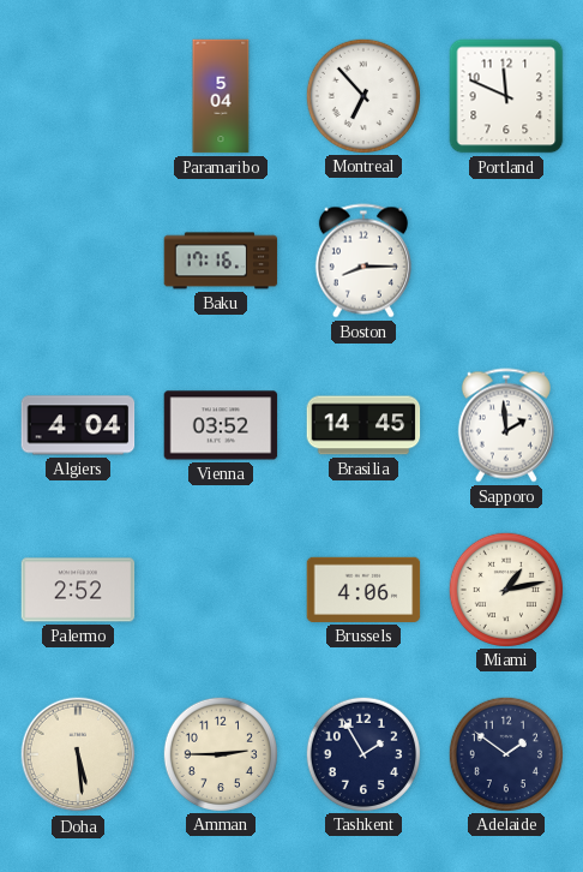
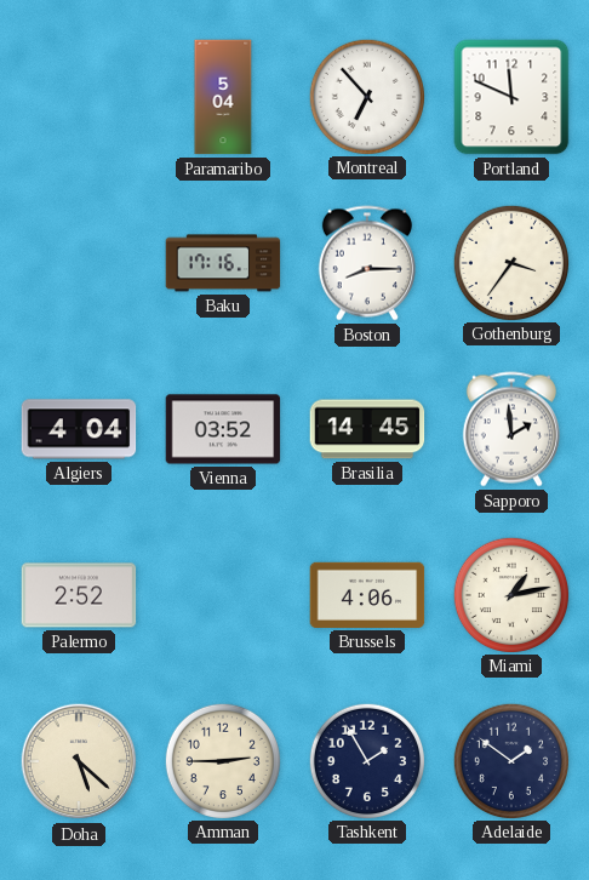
Gothenburg: none -> 3:36
Doha: 5:29 -> 5:22
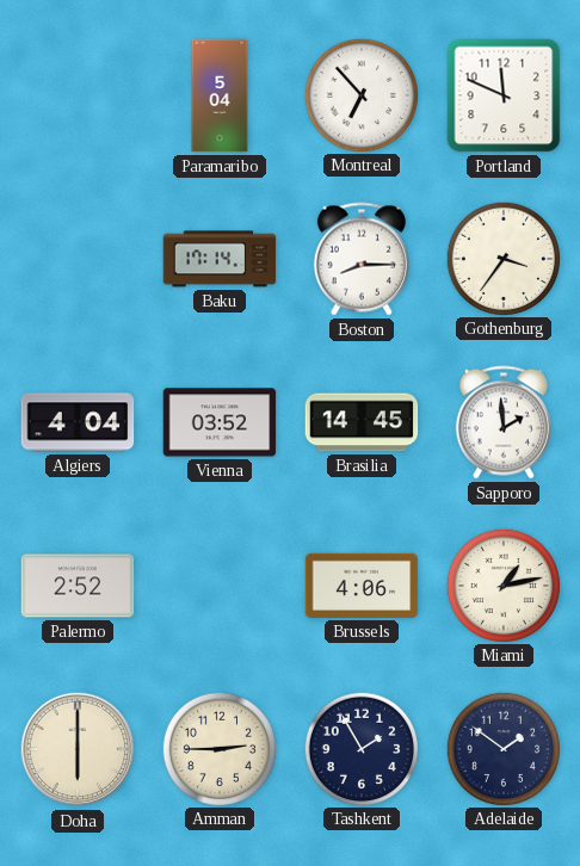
Baku: 17:16 -> 17:14
Doha: 5:22 -> 6:00
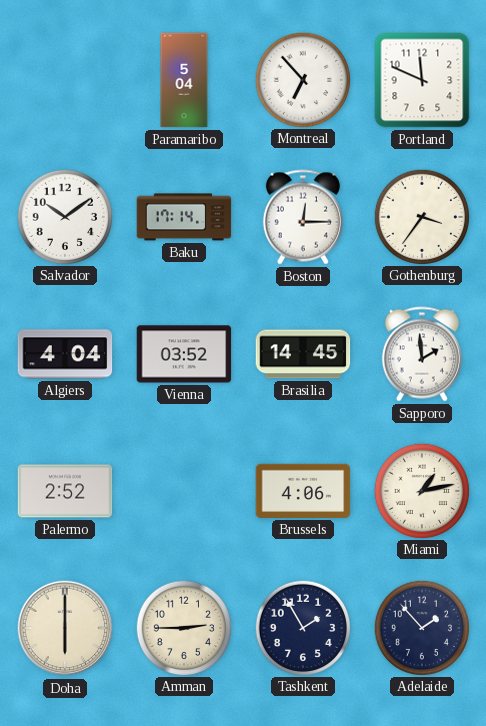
Salvador: none -> 10:09
Boston: 8:15 -> 12:15
Adelaide: 1:51 -> 1:53
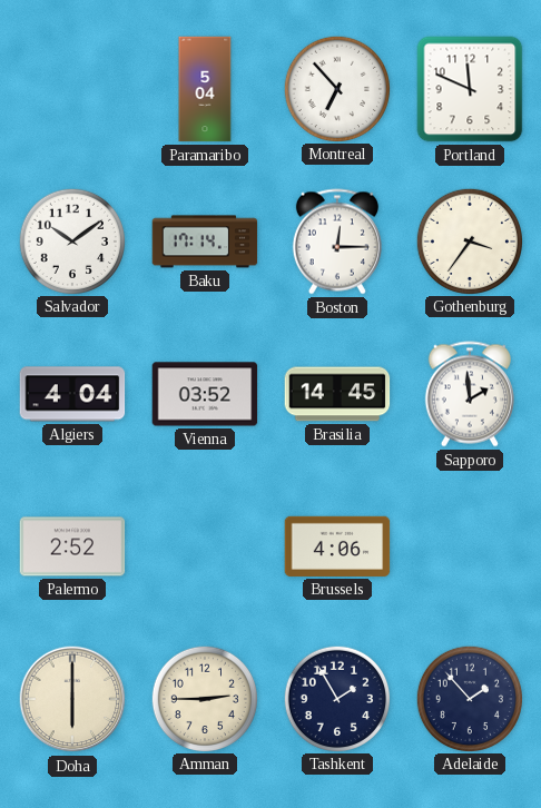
Miami: 1:13 -> none
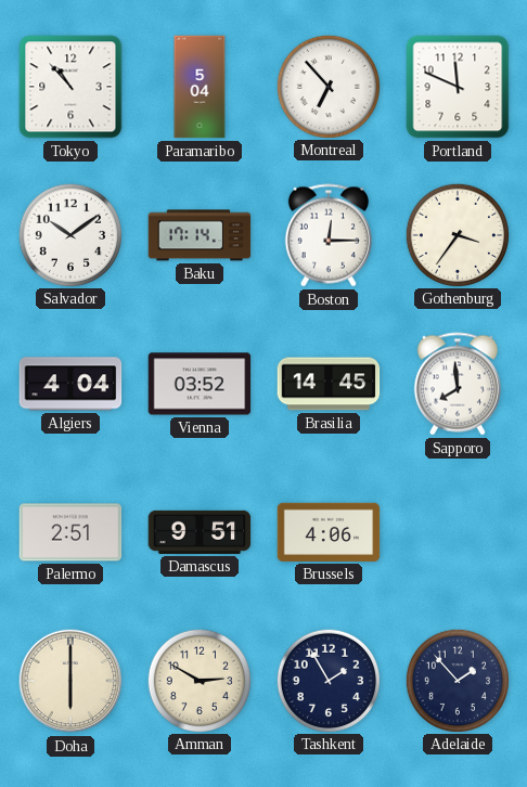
Tokyo: none -> 10:53
Sapporo: 1:59 -> 7:59
Palermo: 2:52 -> 2:51
Damascus: none -> 9:51
Amman: 2:45 -> 2:50
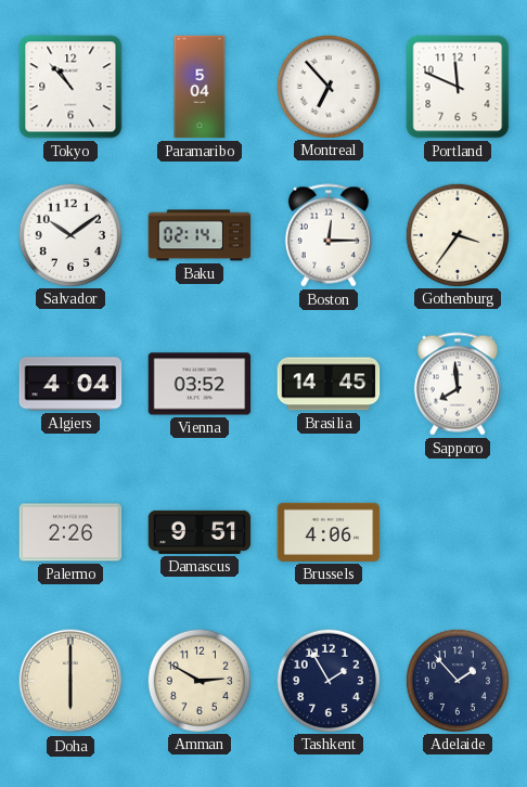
Baku: 17:14 -> 02:14
Palermo: 2:51 -> 2:26
